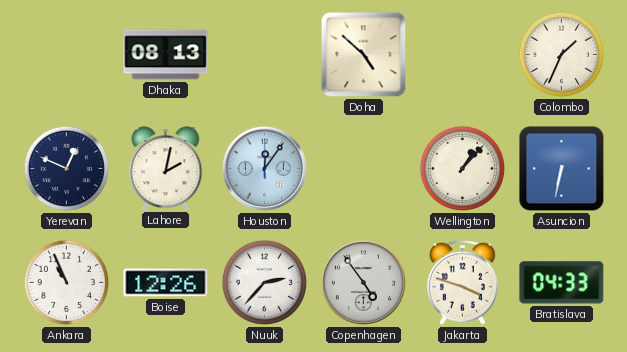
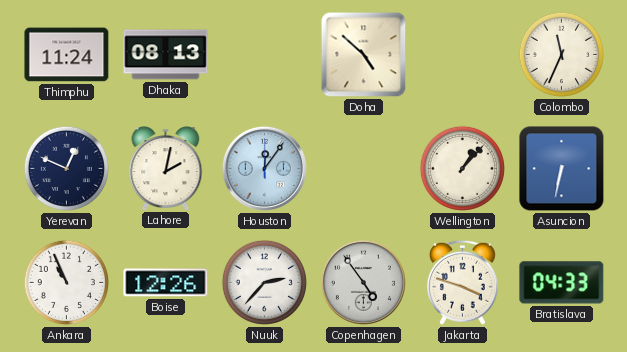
Thimphu: none -> 11:24
Colombo: 1:34 -> 11:34
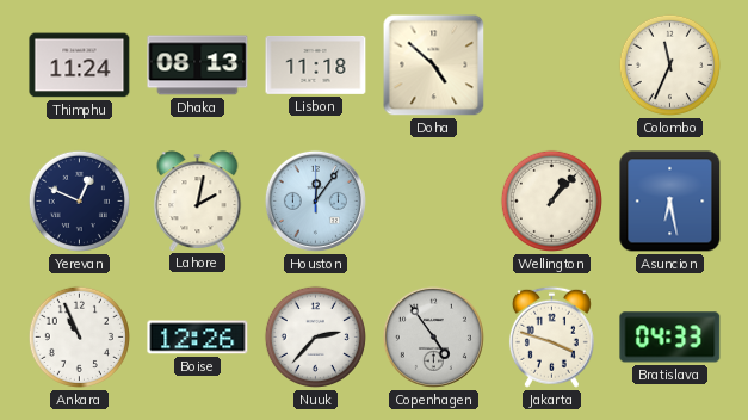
Lisbon: none -> 11:18
Asuncion: 6:32 -> 6:28
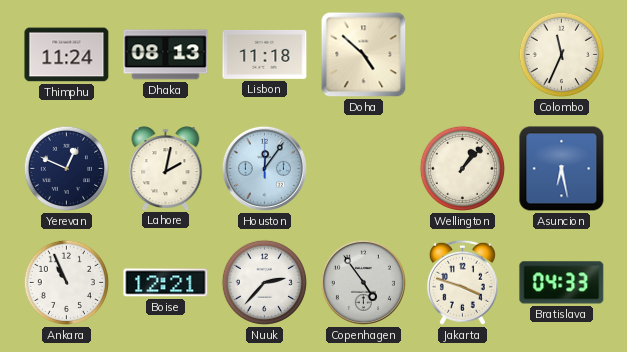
Boise: 12:26 -> 12:21
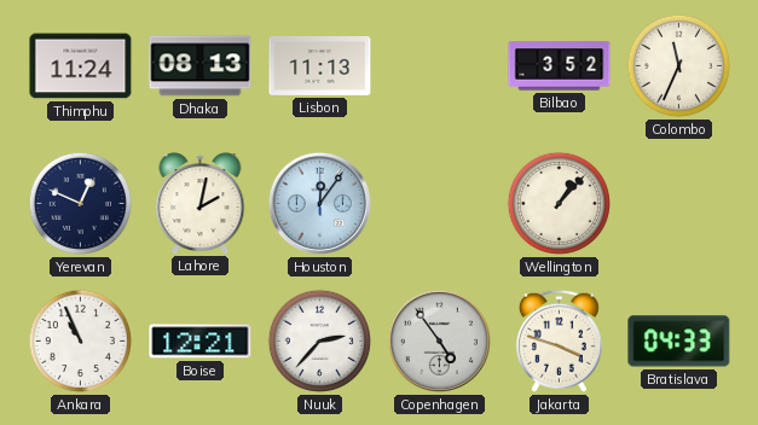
Lisbon: 11:18 -> 11:13
Doha: 4:52 -> none
Bilbao: none -> 3:52
Asuncion: 6:28 -> none
